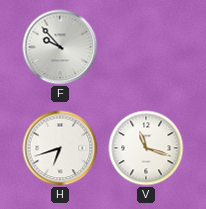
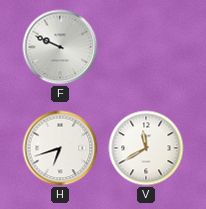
F: 9:53 -> 9:49
V: 11:18 -> 11:40
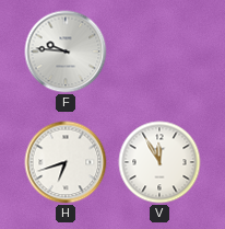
F: 9:49 -> 9:46
V: 11:40 -> 11:55
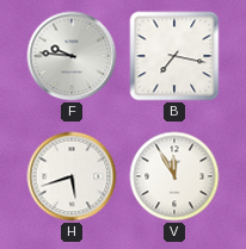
B: none -> 7:17
H: 6:42 -> 5:42
